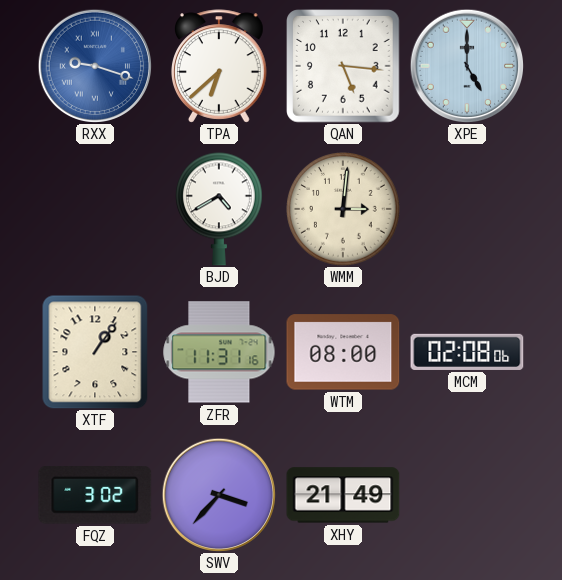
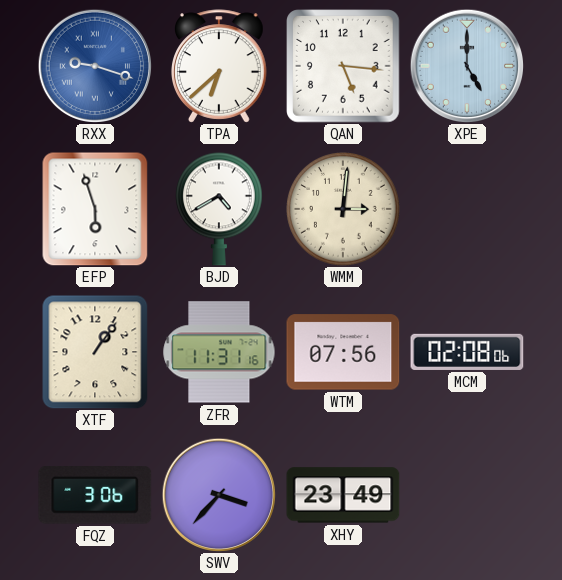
EFP: none -> 5:57
WTM: 08:00 -> 07:56
FQZ: 3:02 -> 3:06
XHY: 21:49 -> 23:49
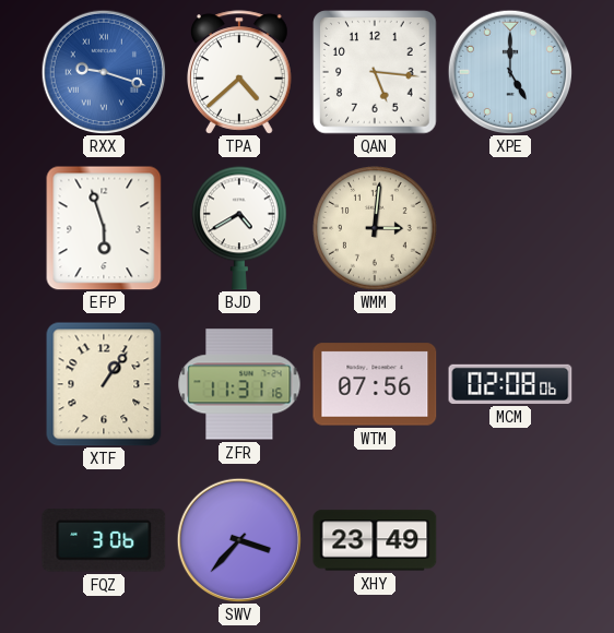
TPA: 6:38 -> 4:38
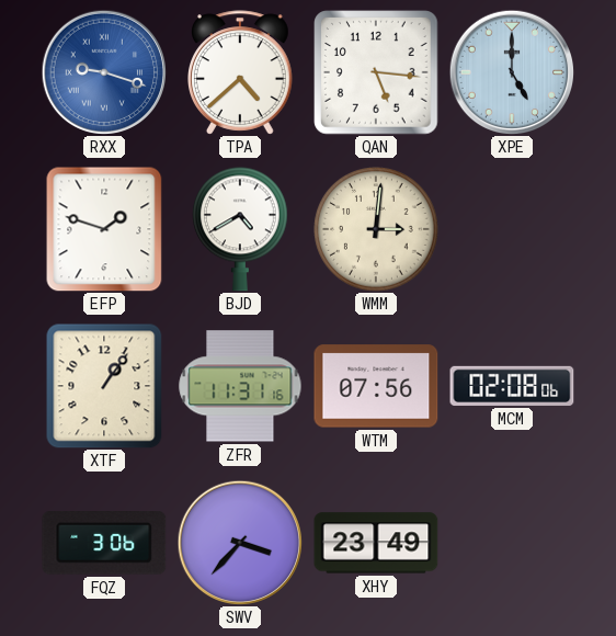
EFP: 5:57 -> 1:48
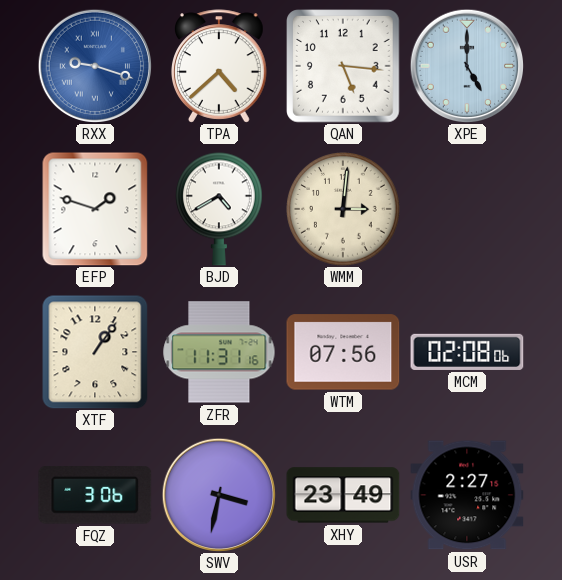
SWV: 3:37 -> 3:32
USR: none -> 2:27
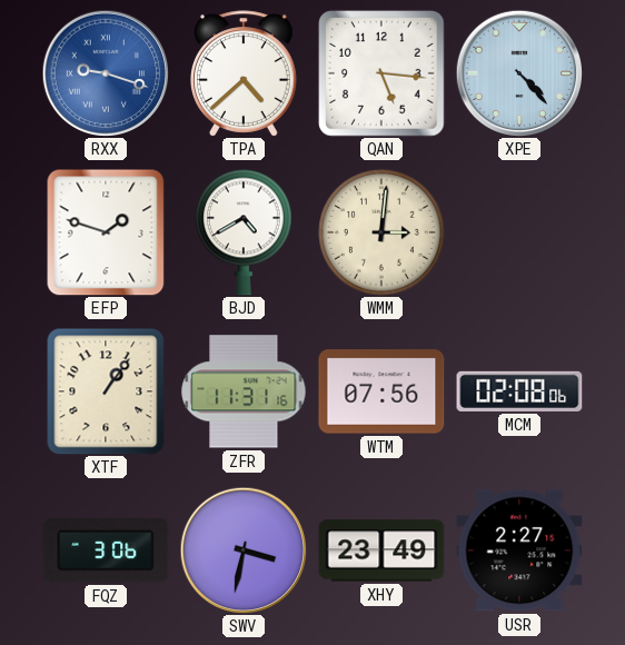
XPE: 5:00 -> 4:23
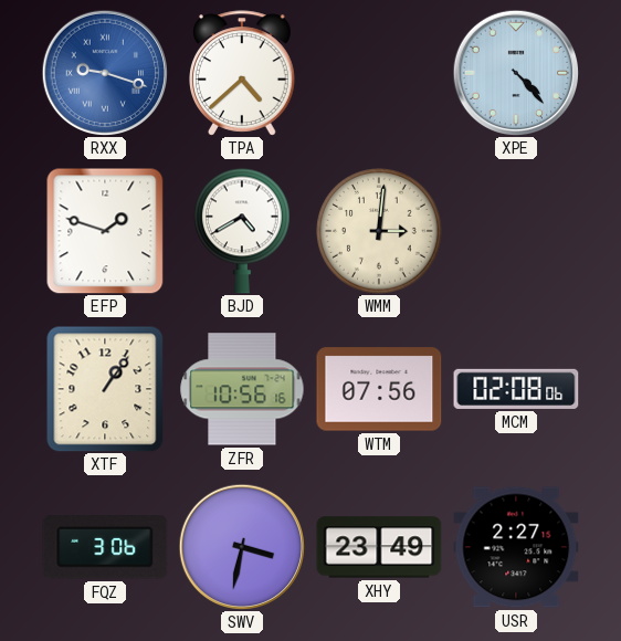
QAN: 5:16 -> none
ZFR: 11:31 -> 10:56
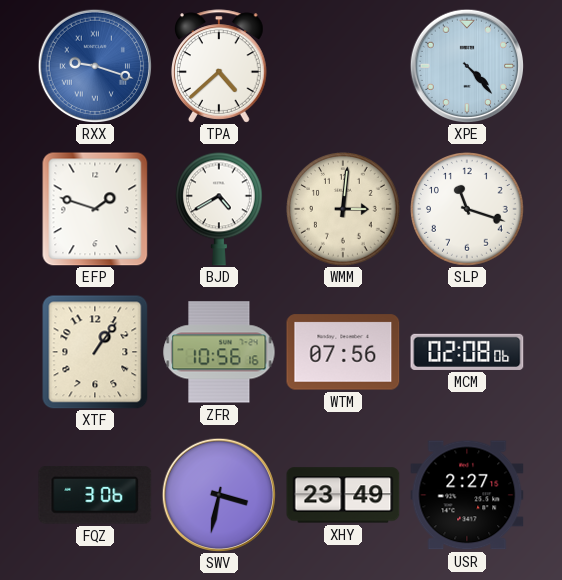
SLP: none -> 11:18
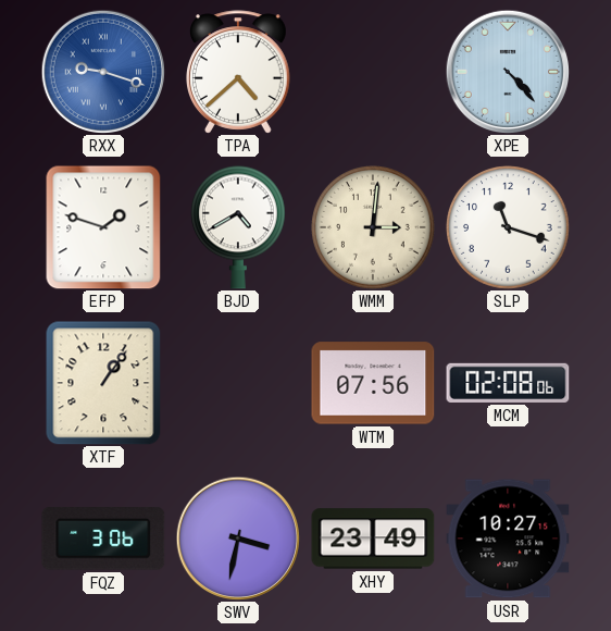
ZFR: 10:56 -> none
USR: 2:27 -> 10:27
